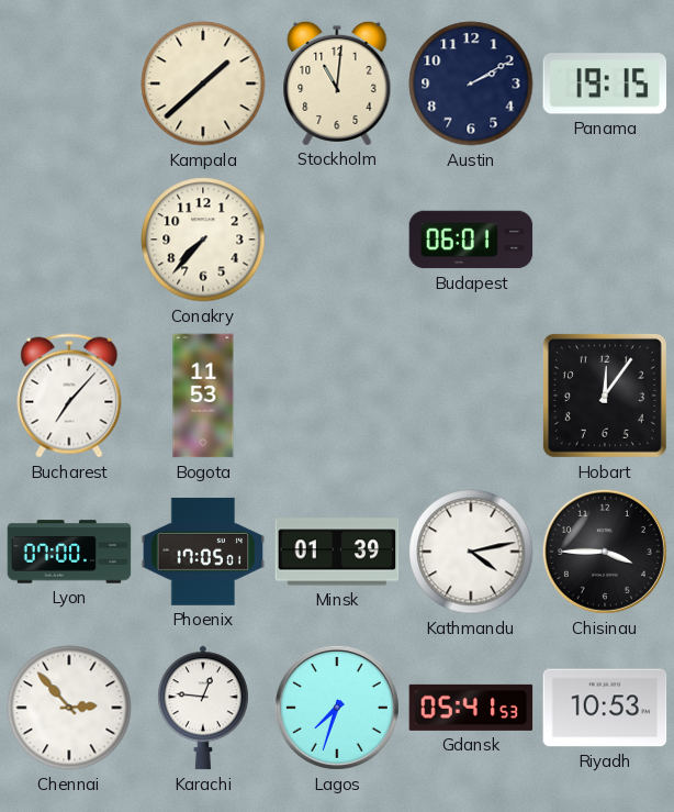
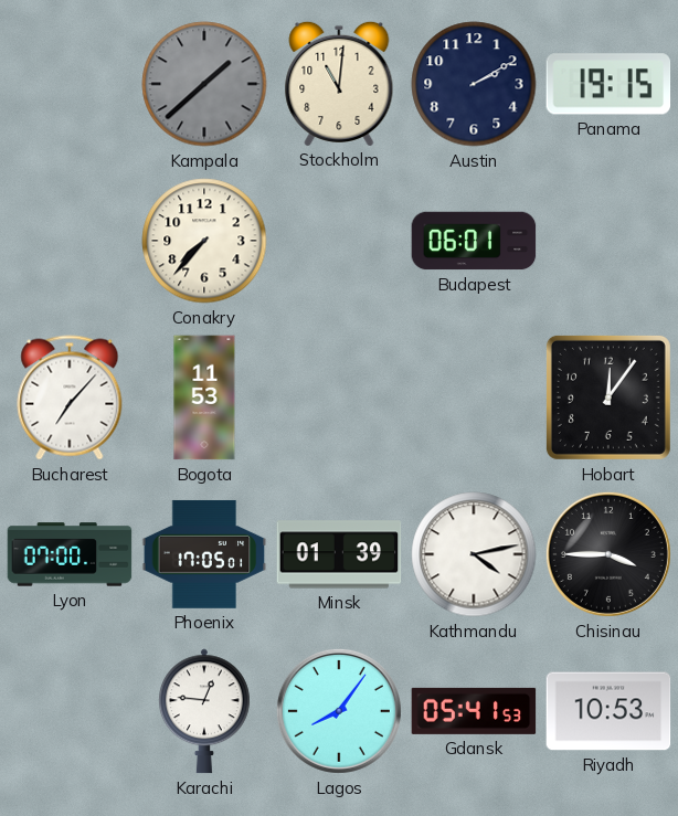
Kampala dial: cream -> grey
Chennai: 2:53 -> none
Lagos: 7:33 -> 8:06
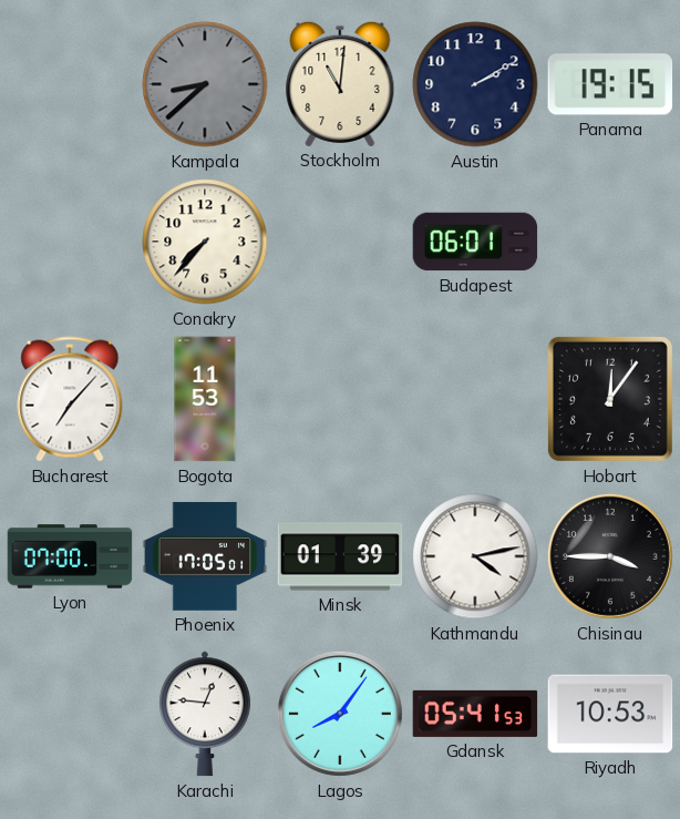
Kampala: 1:38 -> 8:38
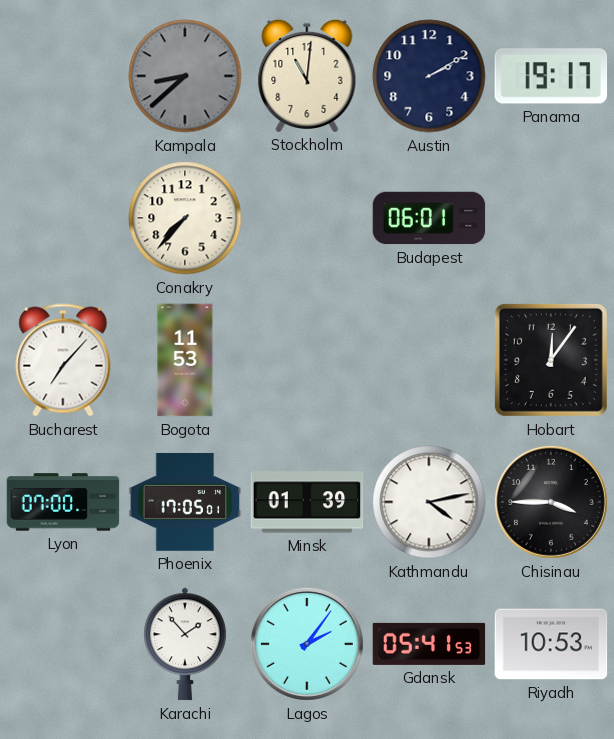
Panama: 19:15 -> 19:17
Karachi: 12:46 -> 1:53
Lagos: 8:06 -> 2:06
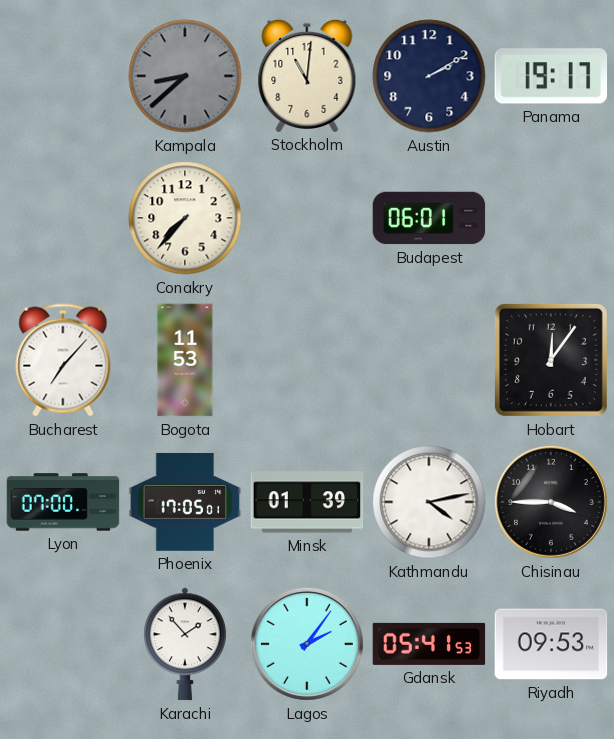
Riyadh: 10:53 -> 09:53
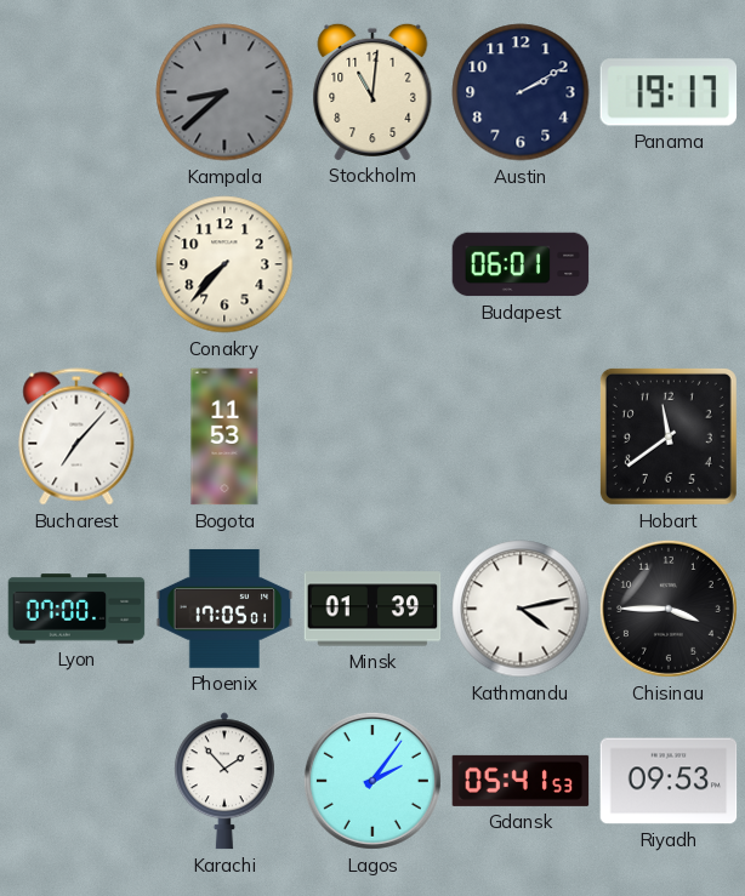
Hobart: 12:06 -> 11:39
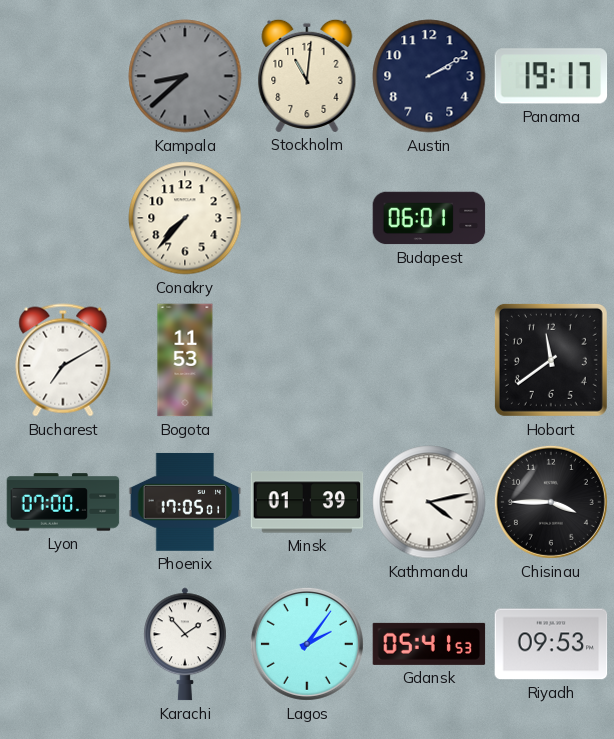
Bucharest: 7:07 -> 7:10
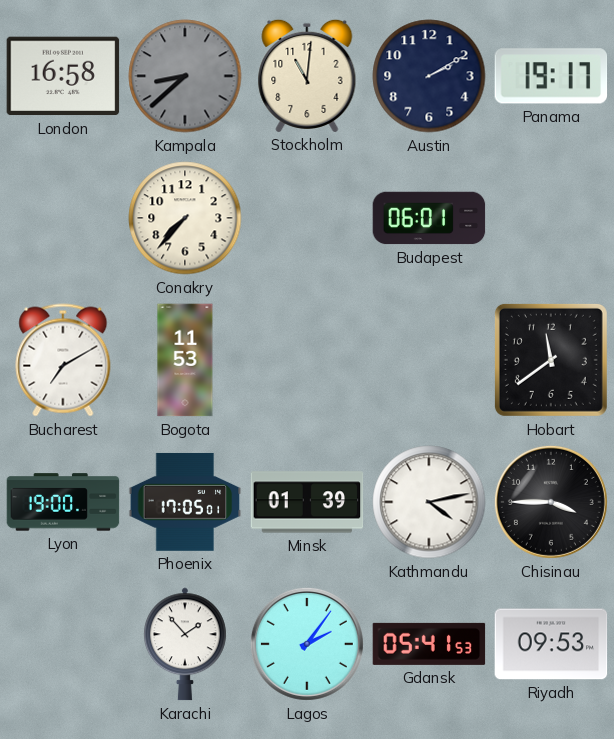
London: none -> 16:58
Lyon: 07:00 -> 19:00
